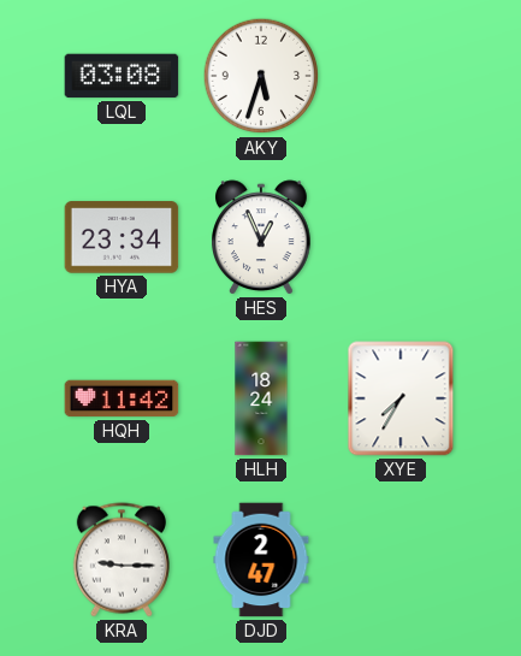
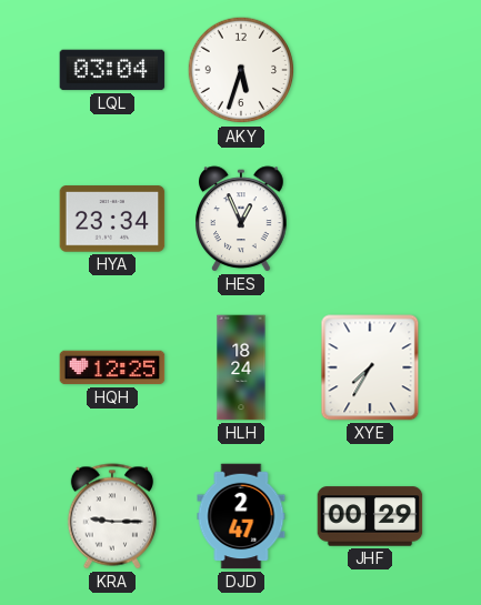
LQL: 03:08 -> 03:04
HQH: 11:42 -> 12:25
JHF: none -> 00:29
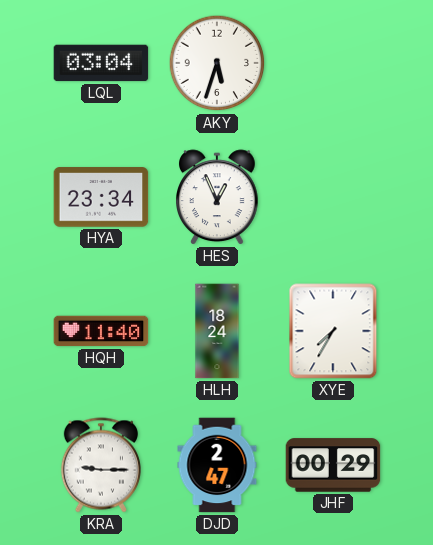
HQH: 12:25 -> 11:40
